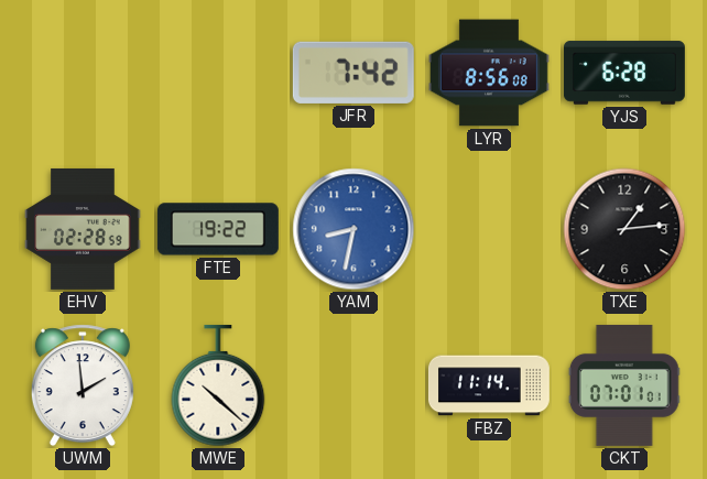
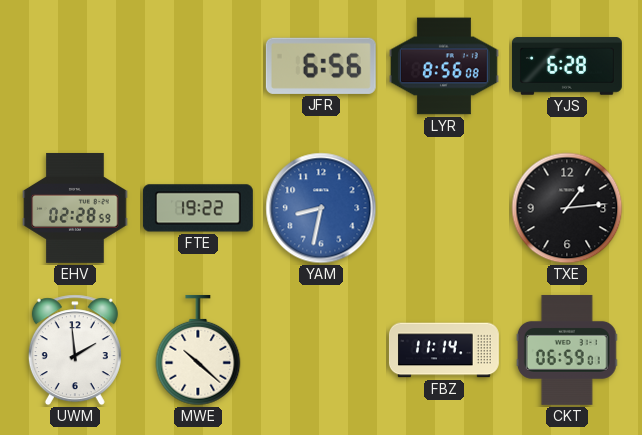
JFR: 7:42 -> 6:56
CKT: 07:01 -> 06:59
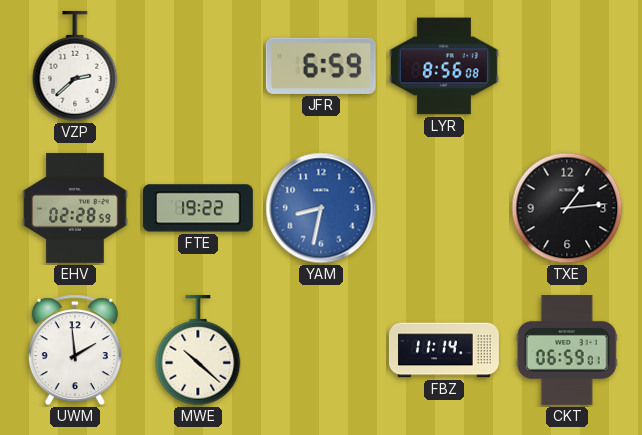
VZP: none -> 2:38
JFR: 6:56 -> 6:59
YJS: 6:28 -> none
